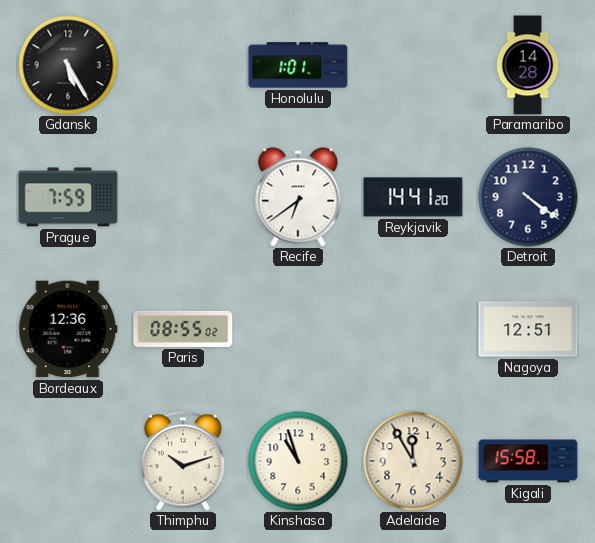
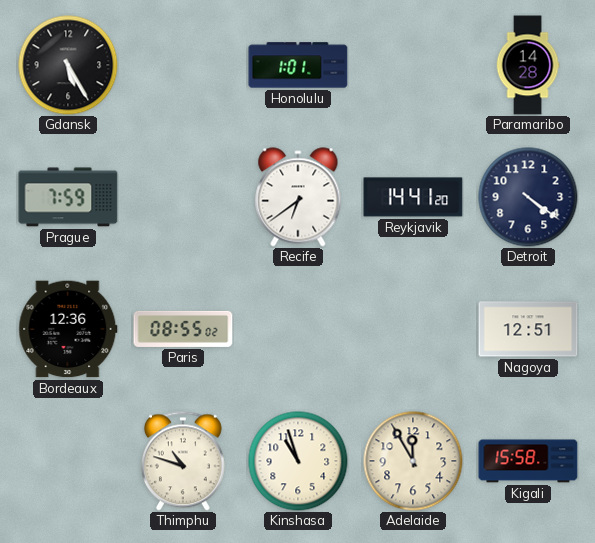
Thimphu: 10:12 -> 10:48
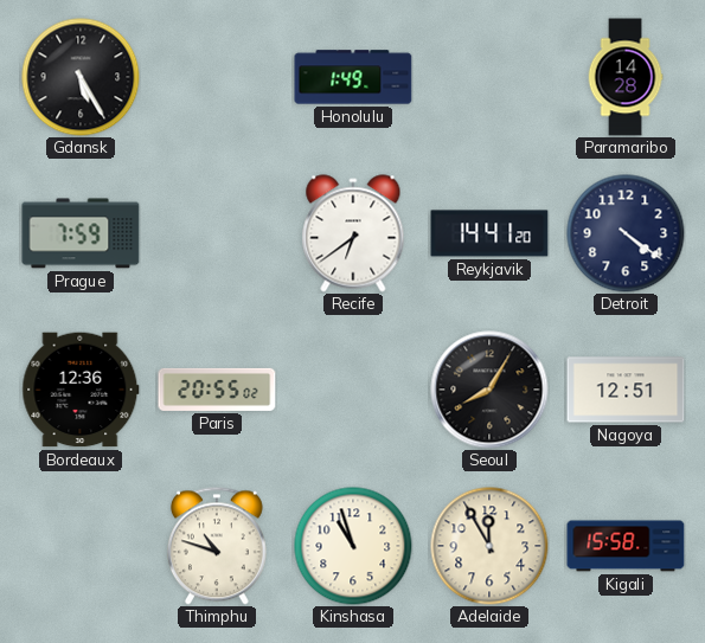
Honolulu: 1:01 -> 1:49
Paris: 08:55 -> 20:55
Seoul: none -> 8:05
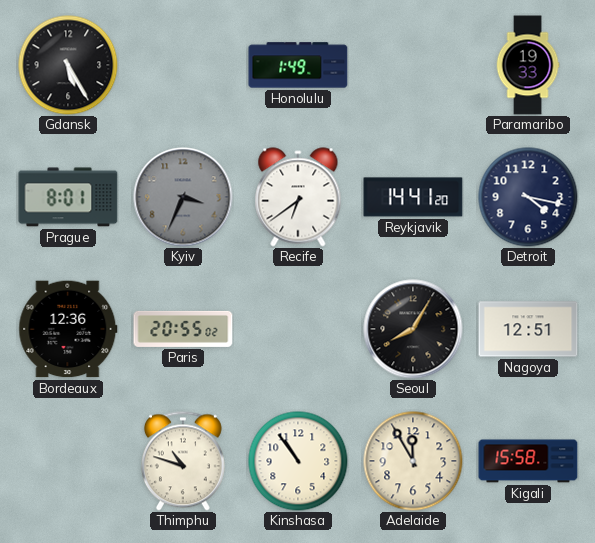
Paramaribo: 14:28 -> 19:33
Prague: 7:59 -> 8:01
Kyiv: none -> 3:34
Detroit: 4:21 -> 4:17
Kinshasa: 10:57 -> 10:54
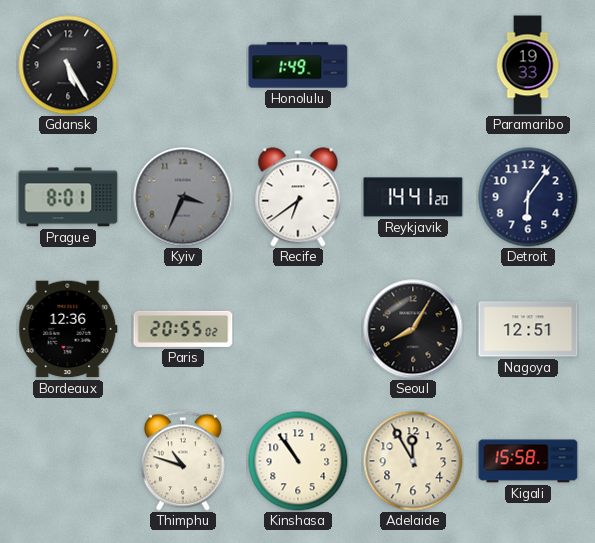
Detroit: 4:17 -> 6:06
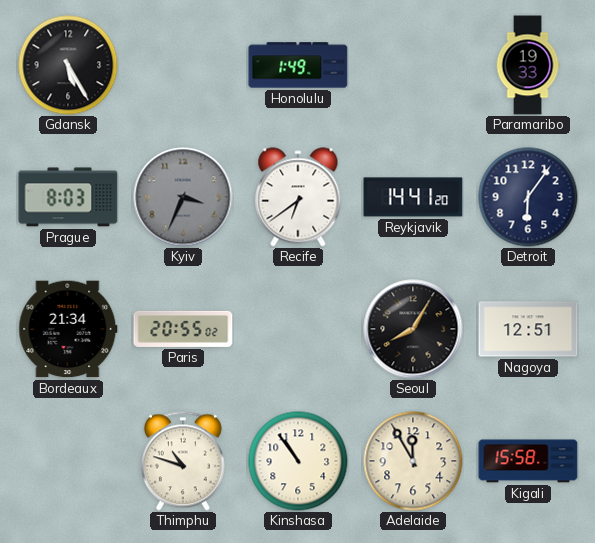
Prague: 8:01 -> 8:03
Bordeaux: 12:36 -> 21:34
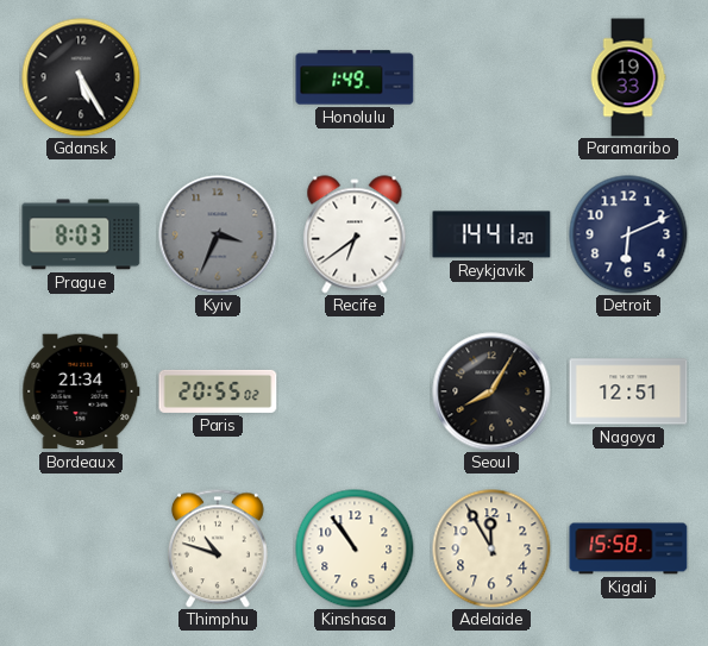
Detroit: 6:06 -> 6:11
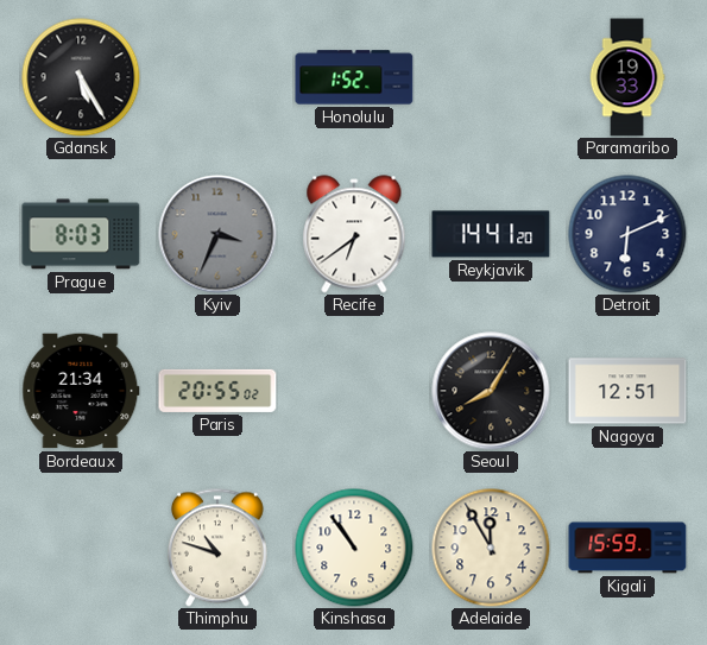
Honolulu: 1:49 -> 1:52
Kigali: 15:58 -> 15:59
